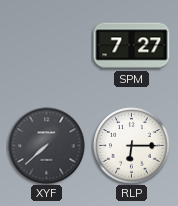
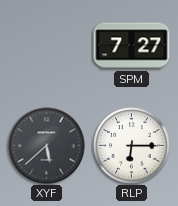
XYF: 7:38 -> 5:38
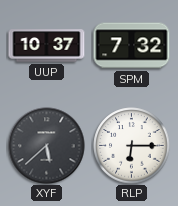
UUP: none -> 10:37
SPM: 7:27 -> 7:32
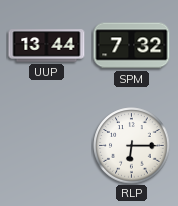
UUP: 10:37 -> 13:44
XYF: 5:38 -> none
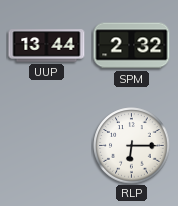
SPM: 7:32 -> 2:32
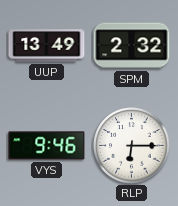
UUP: 13:44 -> 13:49
VYS: none -> 9:46
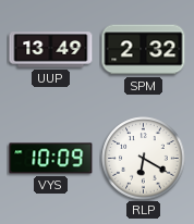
VYS: 9:46 -> 10:09
RLP: 6:15 -> 6:20
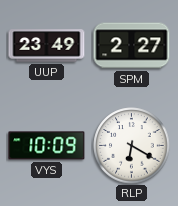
UUP: 13:49 -> 23:49
SPM: 2:32 -> 2:27
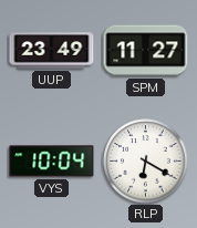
SPM: 2:27 -> 11:27
VYS: 10:09 -> 10:04
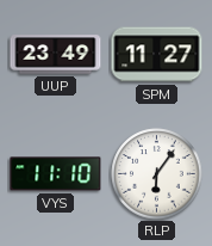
VYS: 10:04 -> 11:10
RLP: 6:20 -> 6:06
